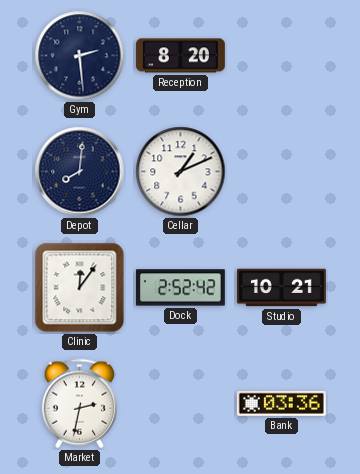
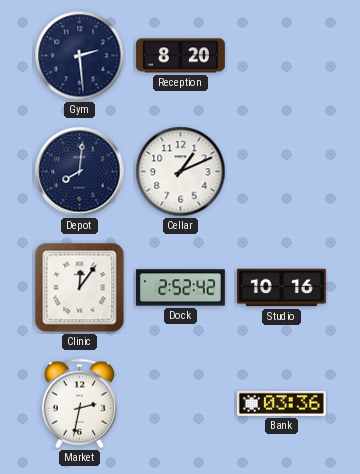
Studio: 10:21 -> 10:16
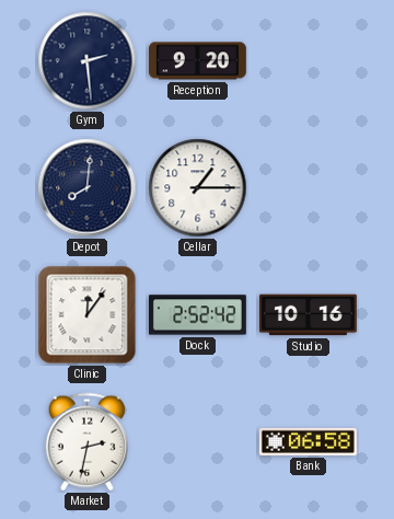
Reception: 8:20 -> 9:20
Cellar: 1:11 -> 1:15
Bank: 03:36 -> 06:58
